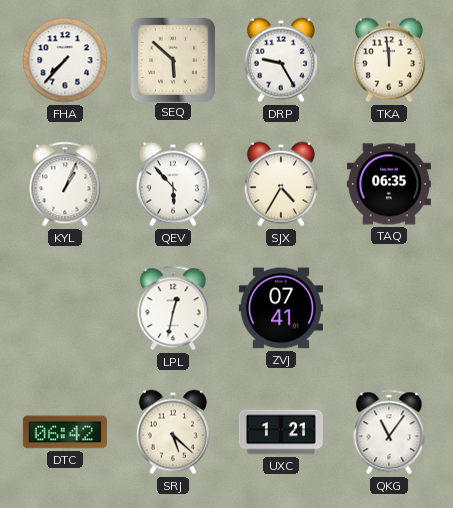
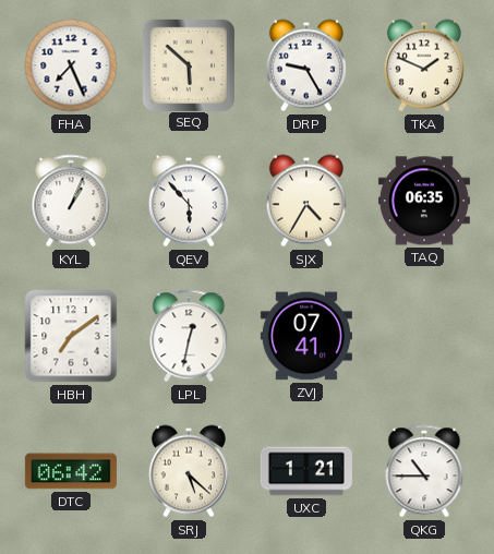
FHA: 7:37 -> 7:26
TKA: 11:59 -> 1:49
HBH: none -> 7:09
QKG: 11:06 -> 10:45
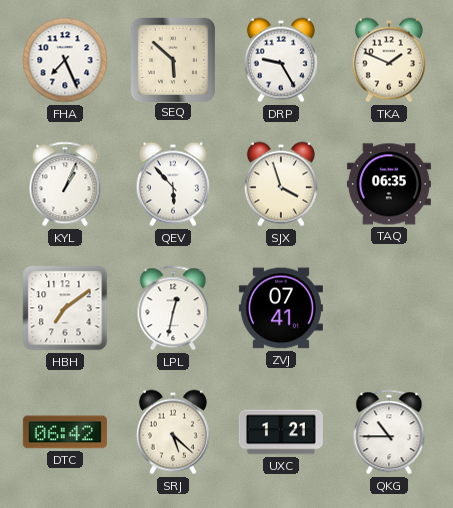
SJX: 4:35 -> 3:57
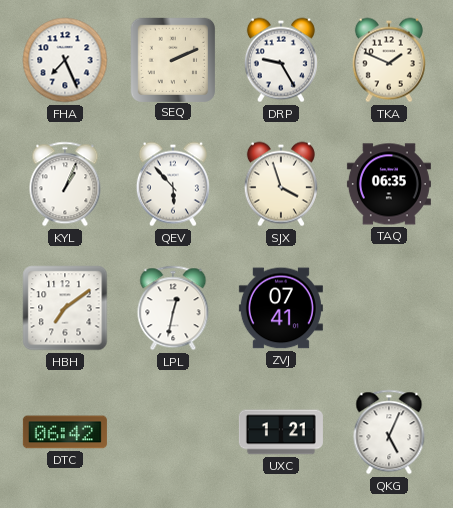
SEQ: 5:52 -> 2:11
SRJ: 5:22 -> none
QKG: 10:45 -> 5:04
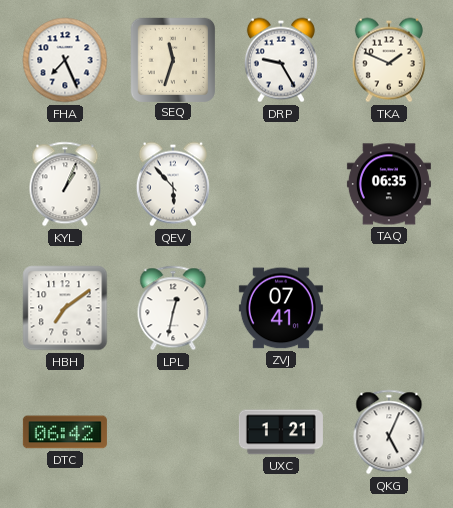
SEQ: 2:11 -> 11:33
SJX: 3:57 -> none
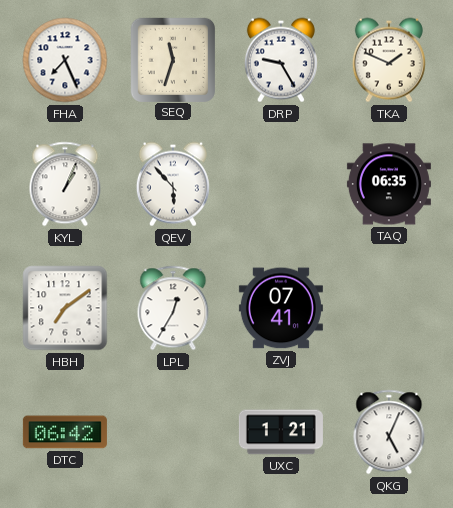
LPL: 12:32 -> 12:35
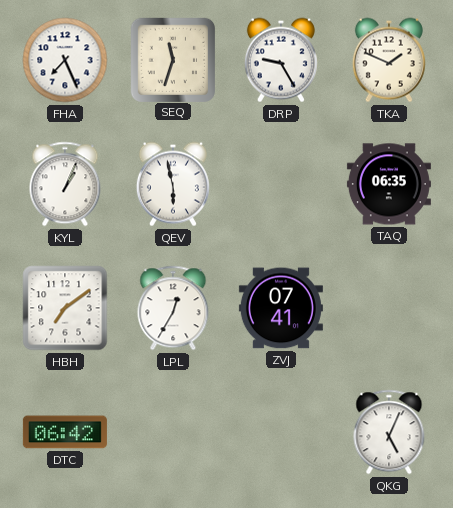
QEV: 5:53 -> 5:58
UXC: 1:21 -> none
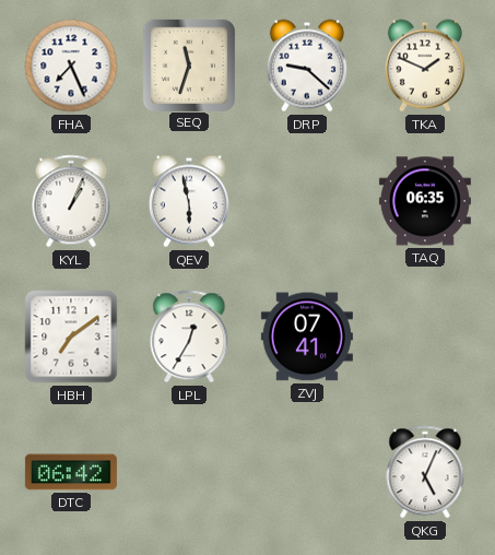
DRP: 9:25 -> 9:22
